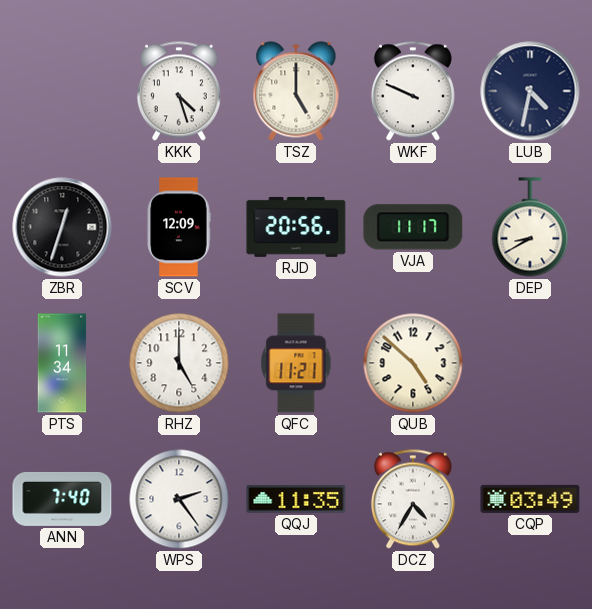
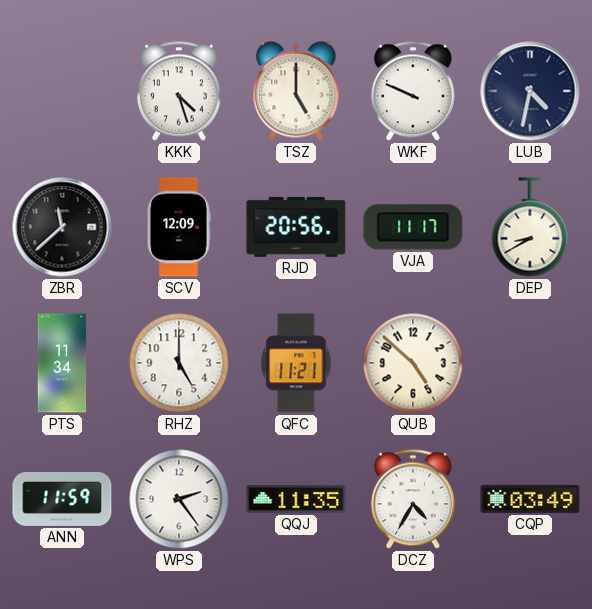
ZBR: 12:33 -> 11:38
ANN: 7:40 -> 11:59
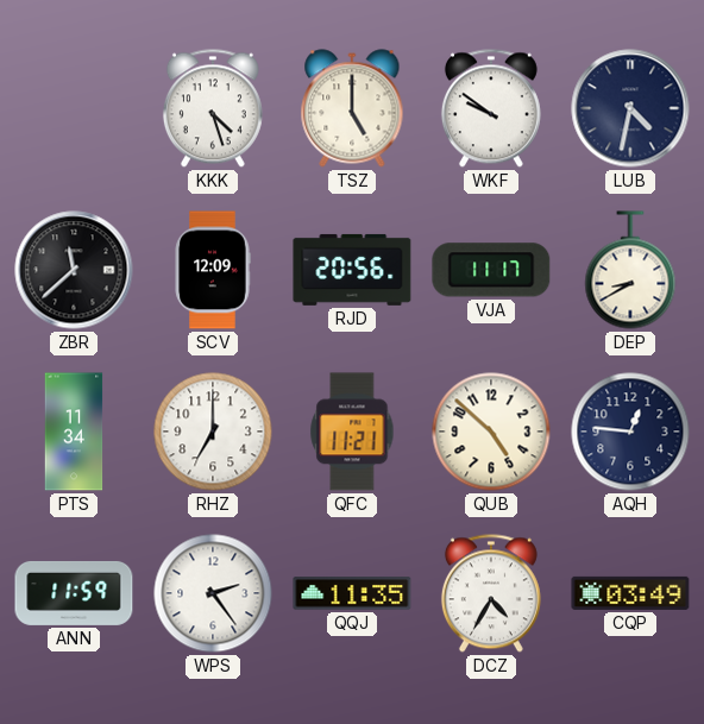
WKF: 9:49 -> 9:51
RHZ: 5:00 -> 7:00
AQH: none -> 12:46
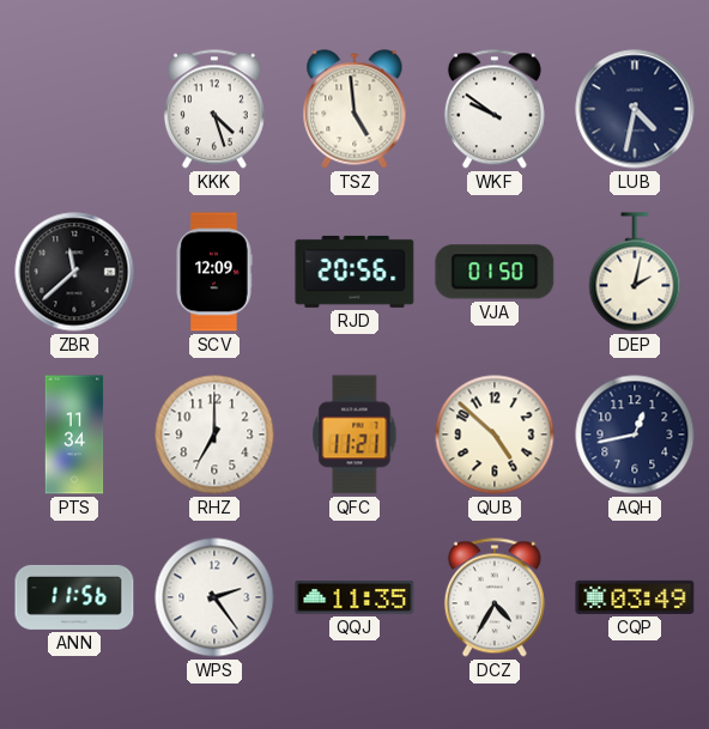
TSZ: 5:00 -> 4:59
VJA: 11:17 -> 01:50
DEP: 8:40 -> 2:02
AQH: 12:46 -> 12:43
ANN: 11:59 -> 11:56
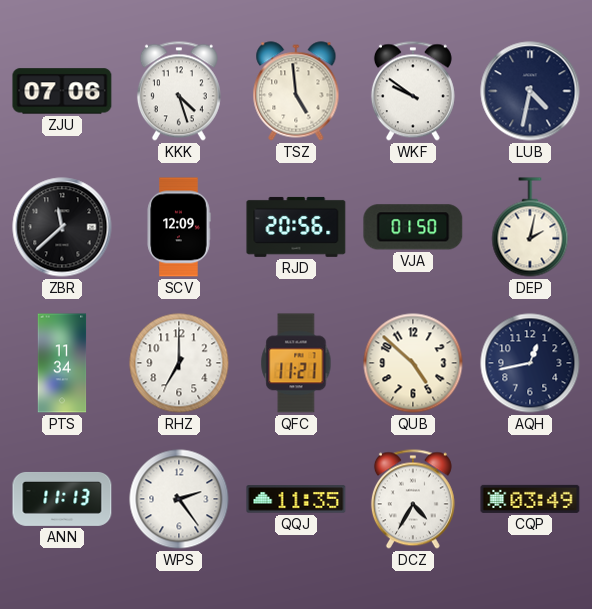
ZJU: none -> 07:06
ANN: 11:56 -> 11:13
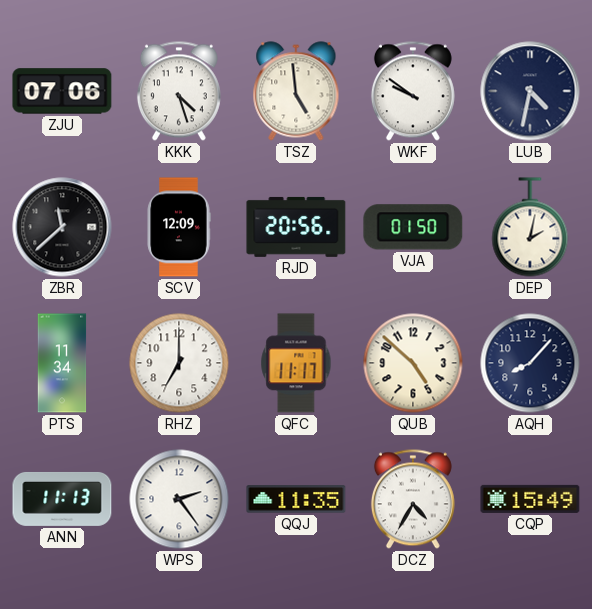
QFC: 11:21 -> 11:17
AQH: 12:43 -> 8:07
CQP: 03:49 -> 15:49
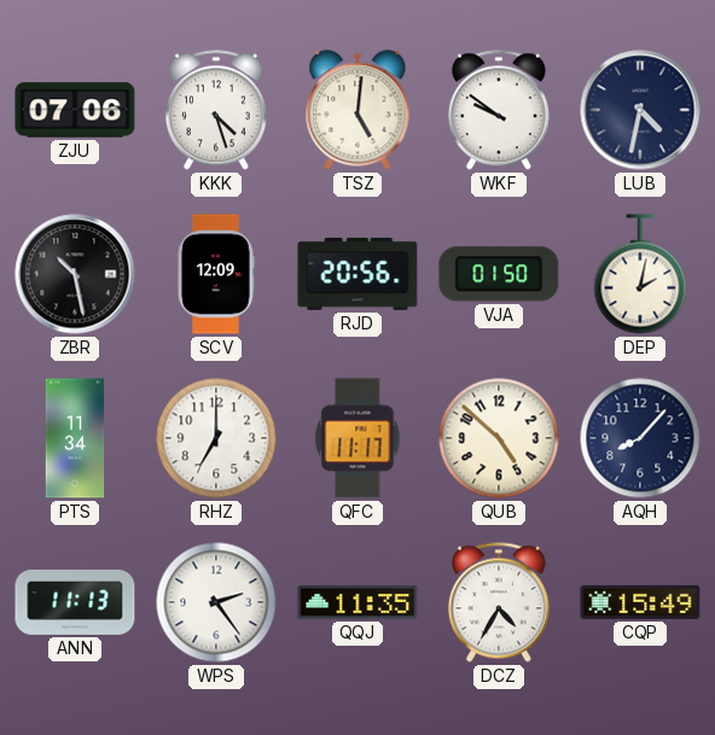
TSZ: 4:59 -> 5:01
ZBR: 11:38 -> 10:28
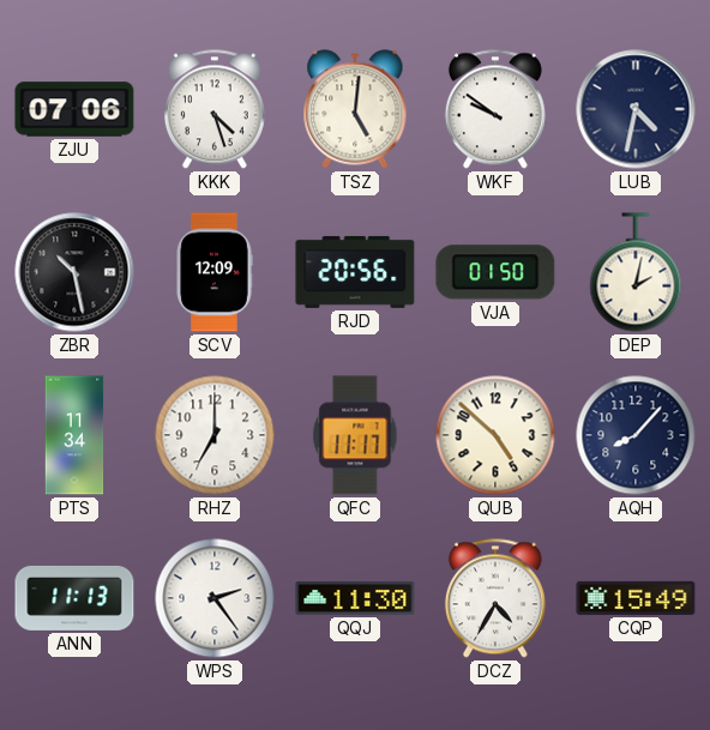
QQJ: 11:35 -> 11:30
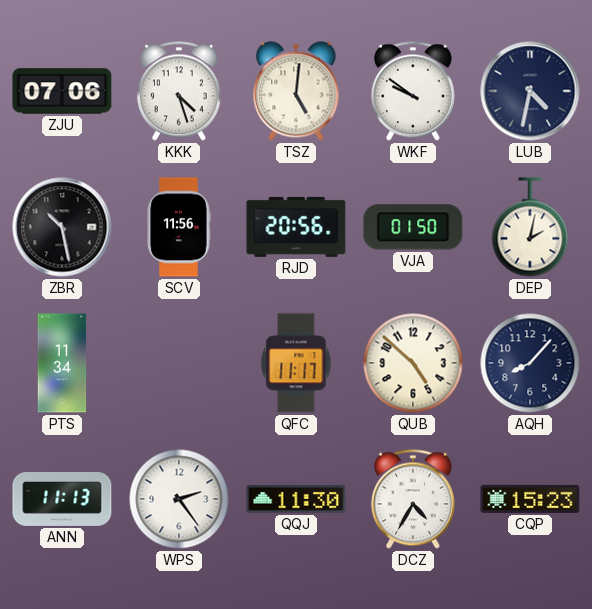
SCV: 12:09 -> 11:56
RHZ: 7:00 -> none
CQP: 15:49 -> 15:23
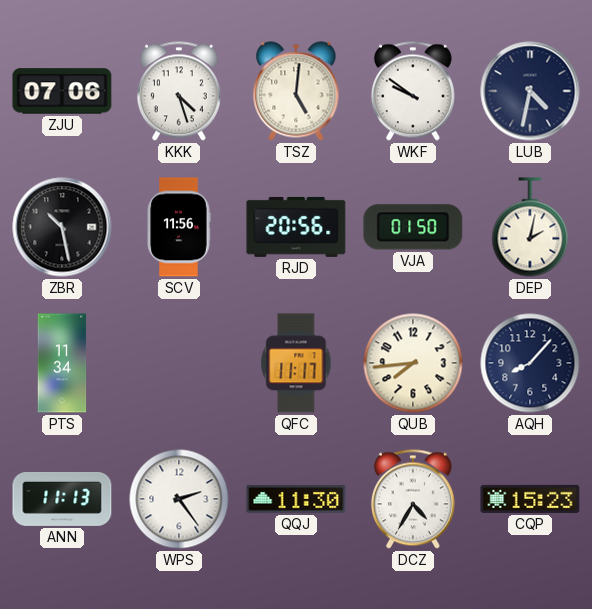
QUB: 4:52 -> 7:44
